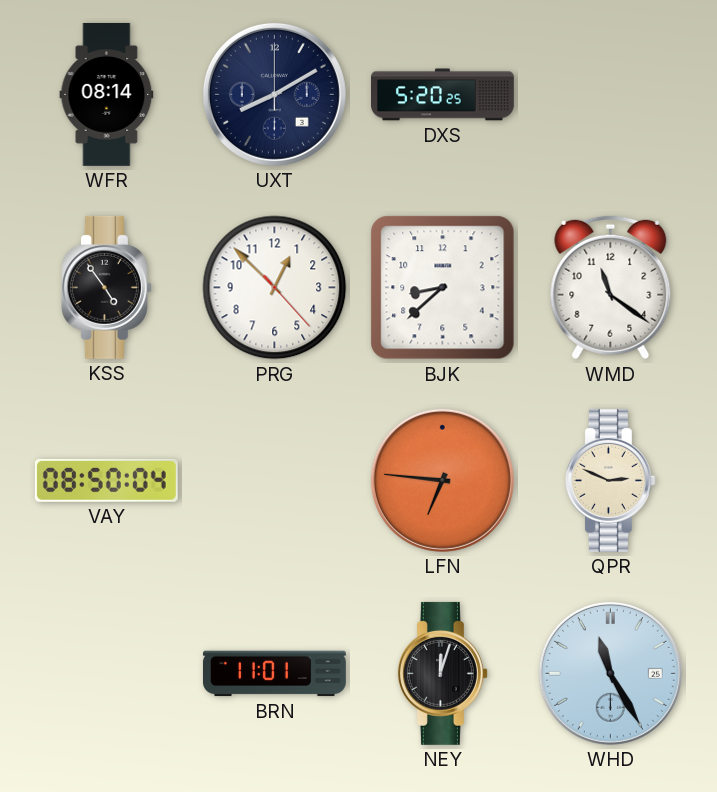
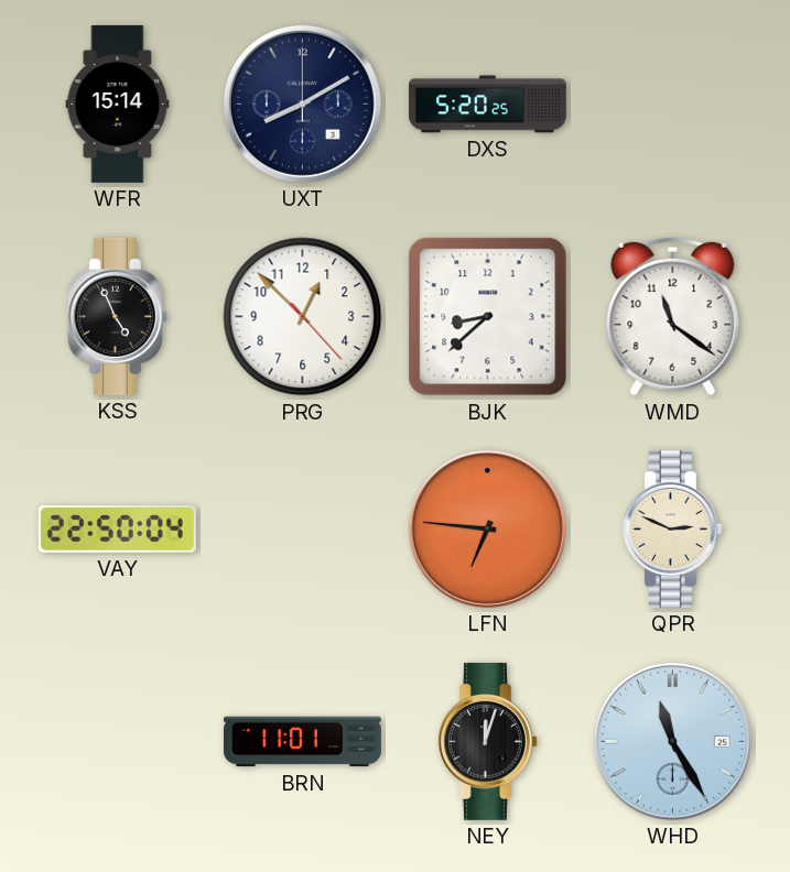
WFR: 08:14 -> 15:14
KSS: 4:54 -> 4:56
VAY: 08:50 -> 22:50
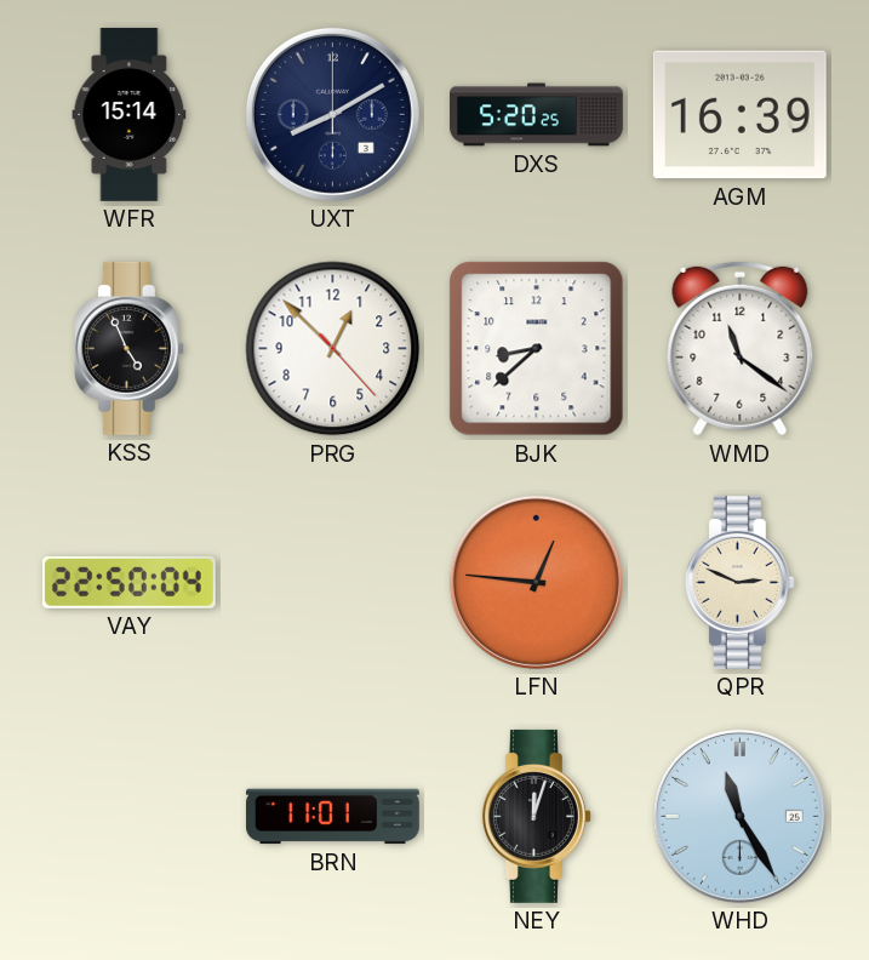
AGM: none -> 16:39
LFN: 6:46 -> 12:46
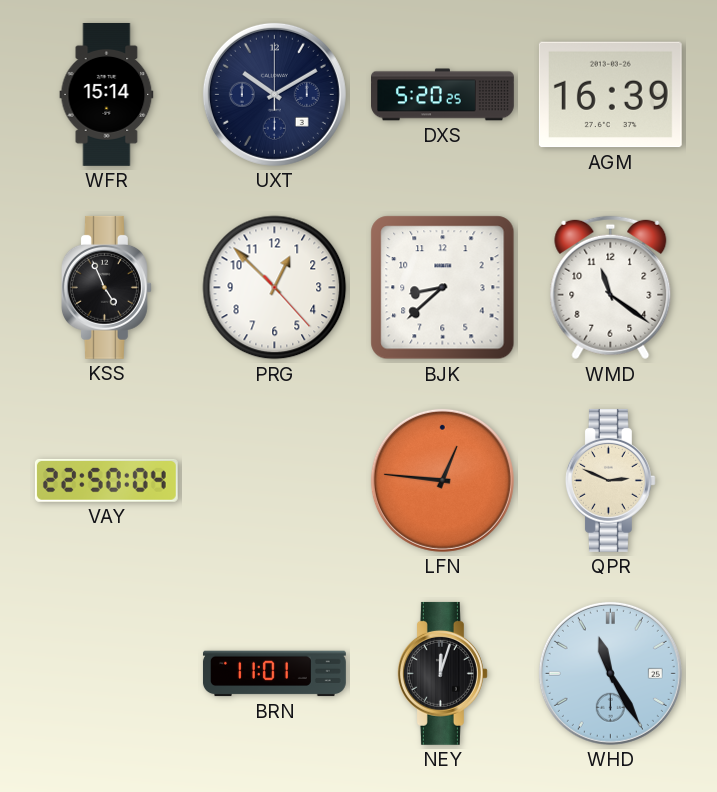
UXT: 8:10 -> 10:10
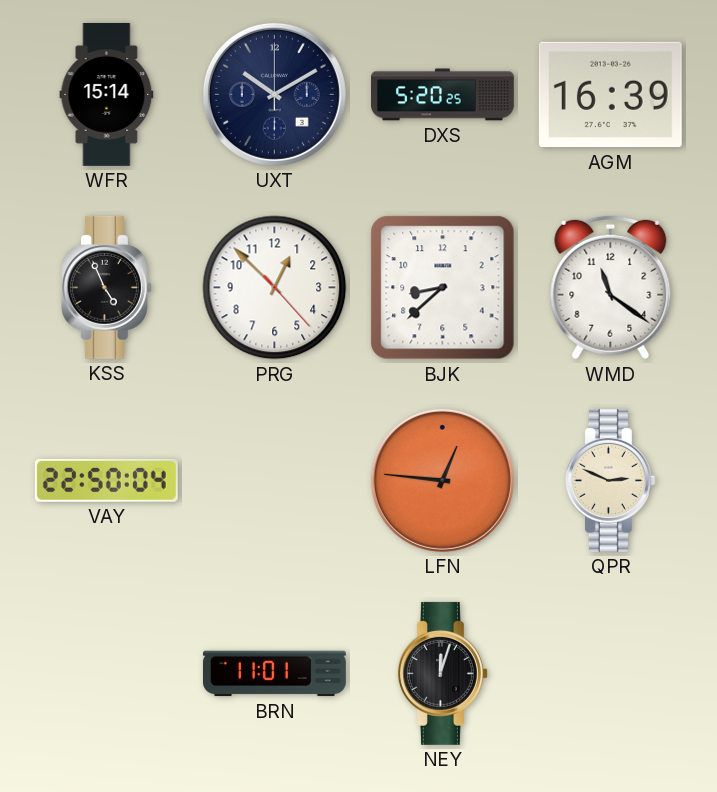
WHD: 11:25 -> none
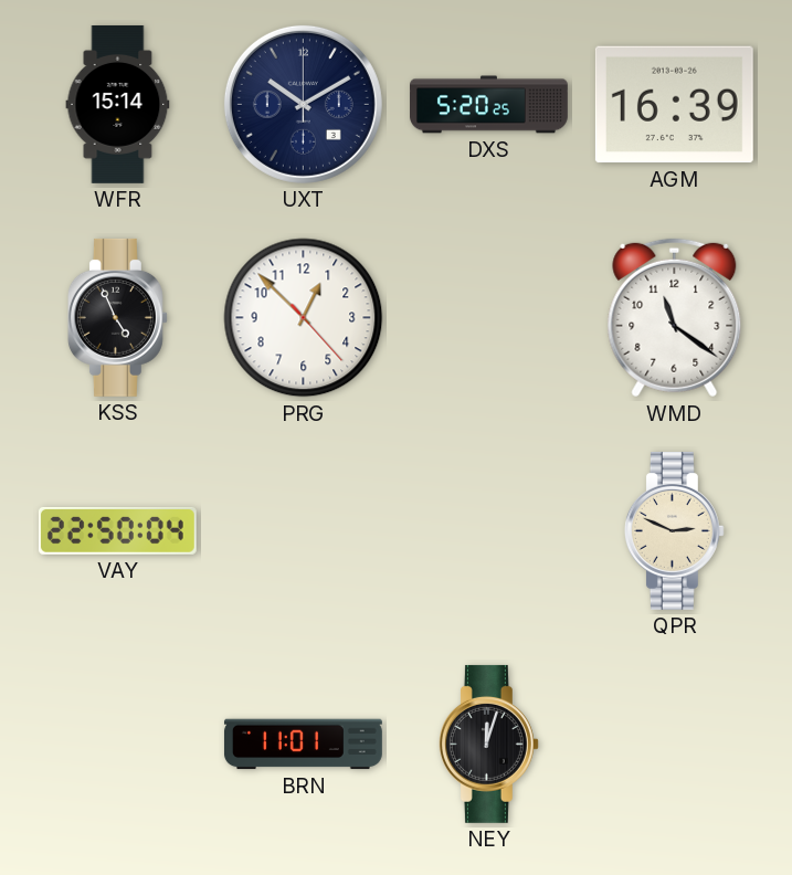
BJK: 8:38 -> none
LFN: 12:46 -> none
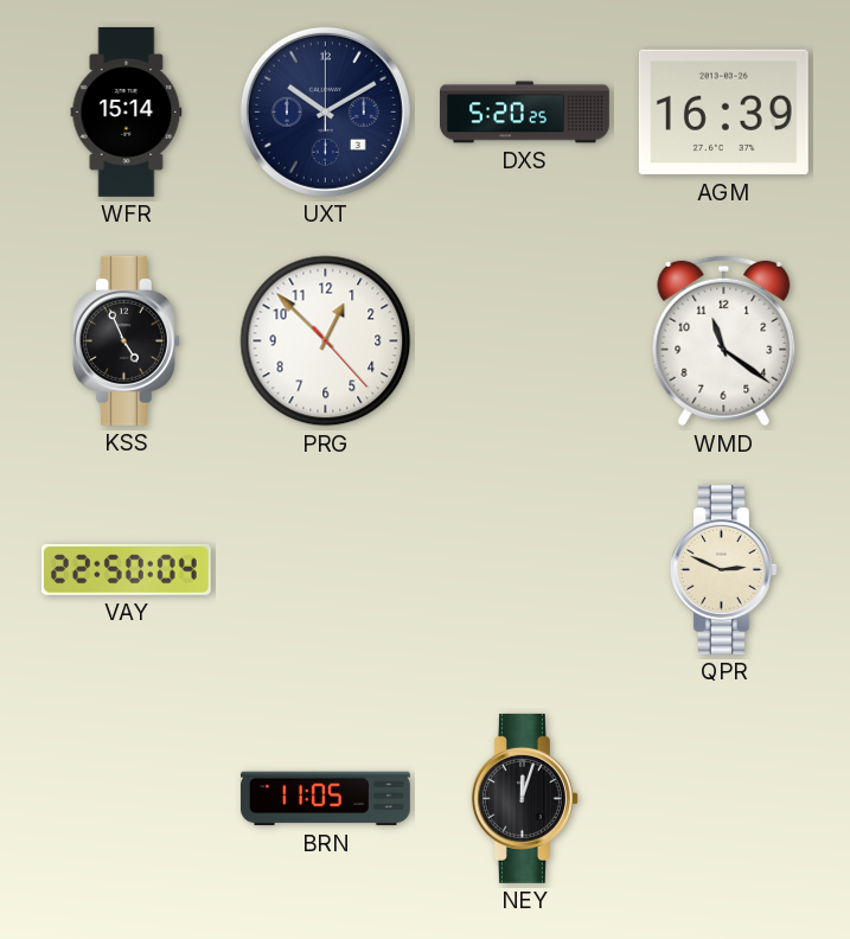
BRN: 11:01 -> 11:05
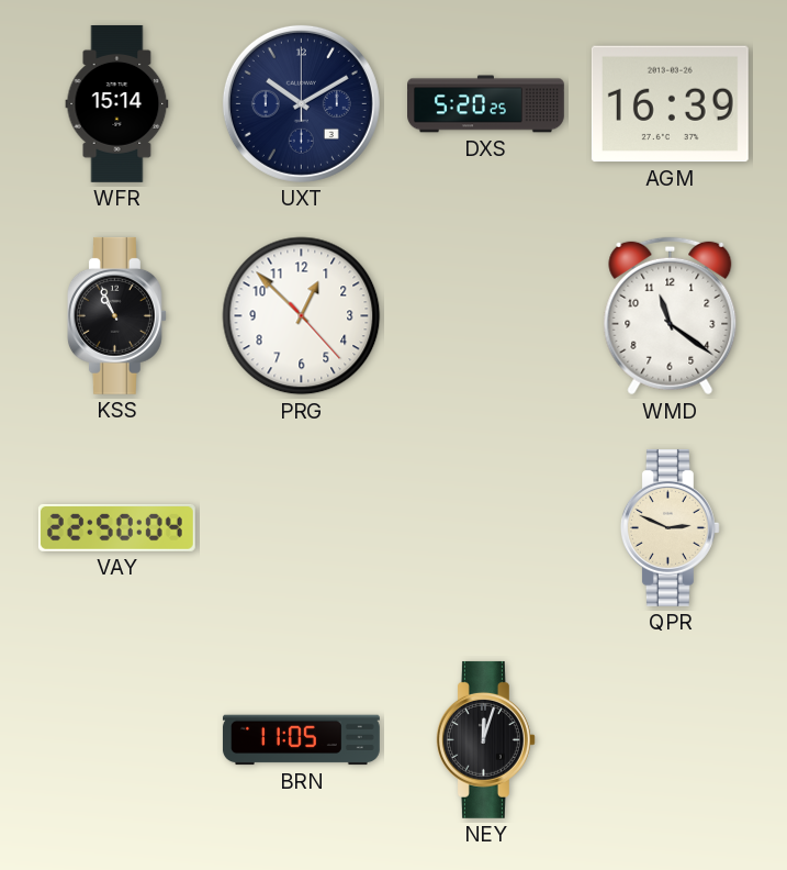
KSS: 4:56 -> 10:56
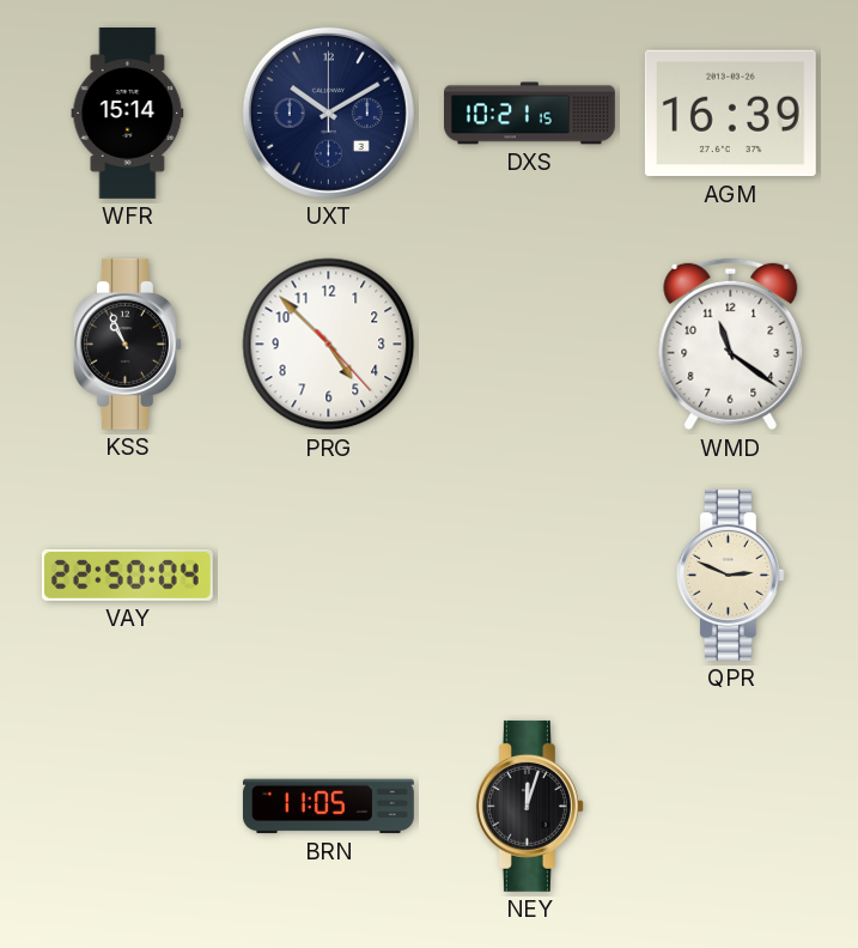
DXS: 5:20 -> 10:21
PRG: 12:52 -> 4:52
